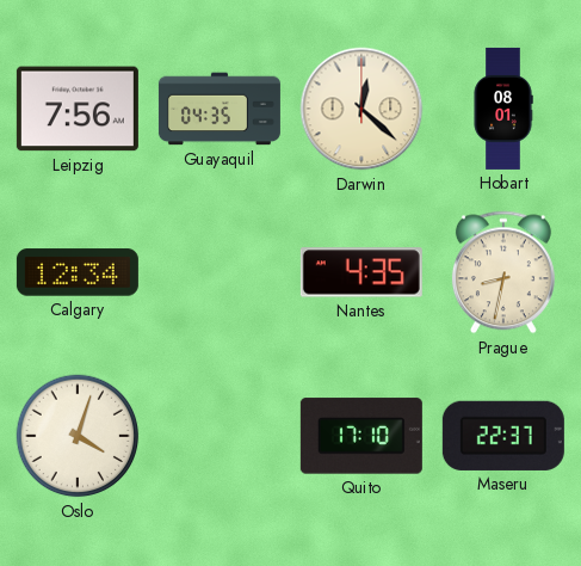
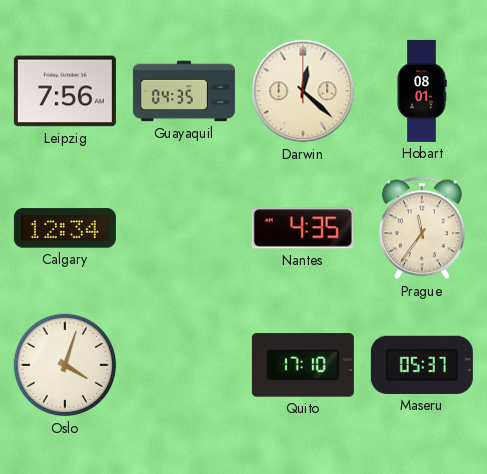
Prague: 8:32 -> 11:36
Maseru: 22:37 -> 05:37
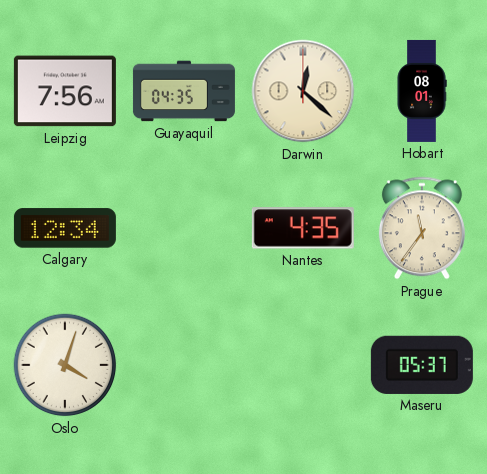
Quito: 17:10 -> none
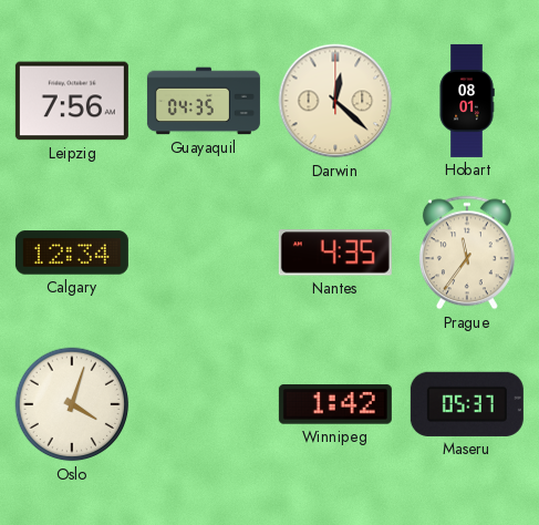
Winnipeg: none -> 1:42
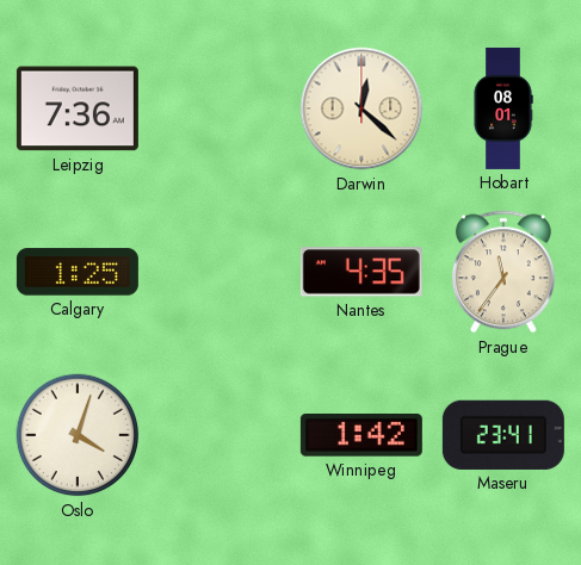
Leipzig: 7:56 -> 7:36
Guayaquil: 04:35 -> none
Calgary: 12:34 -> 1:25
Maseru: 05:37 -> 23:41
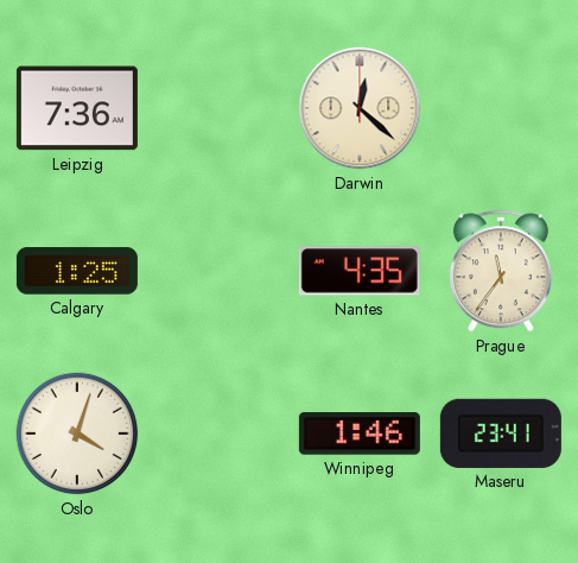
Hobart: 08:01 -> none
Winnipeg: 1:42 -> 1:46
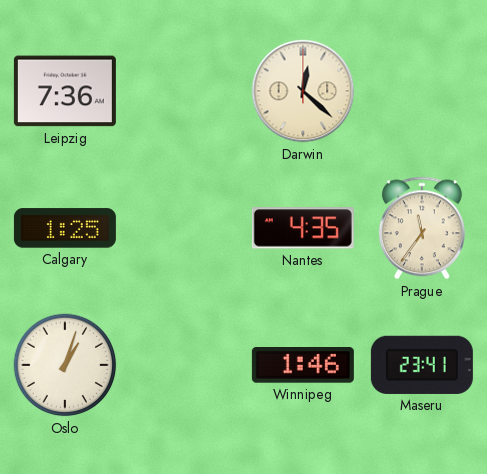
Oslo: 4:03 -> 1:03
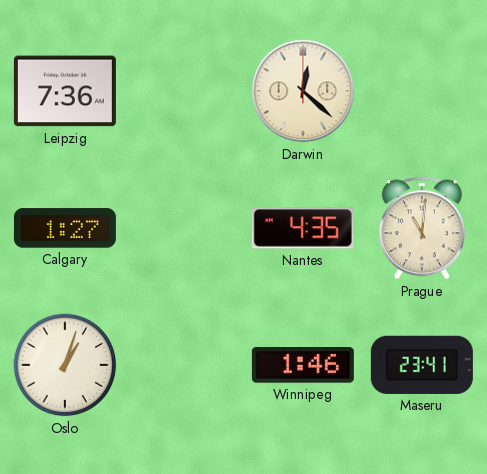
Calgary: 1:25 -> 1:27
Prague: 11:36 -> 11:01
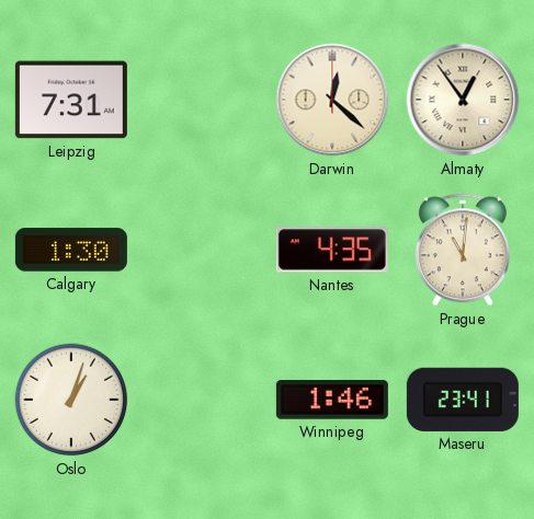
Leipzig: 7:36 -> 7:31
Almaty: none -> 12:54
Calgary: 1:27 -> 1:30
